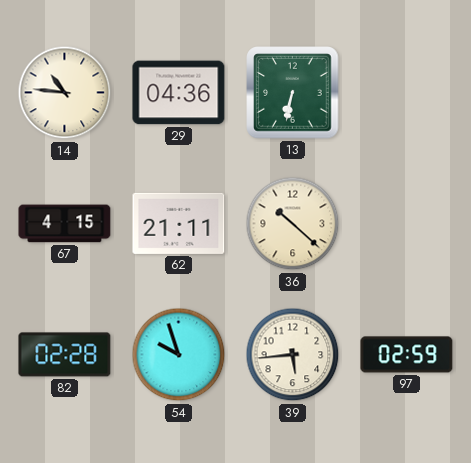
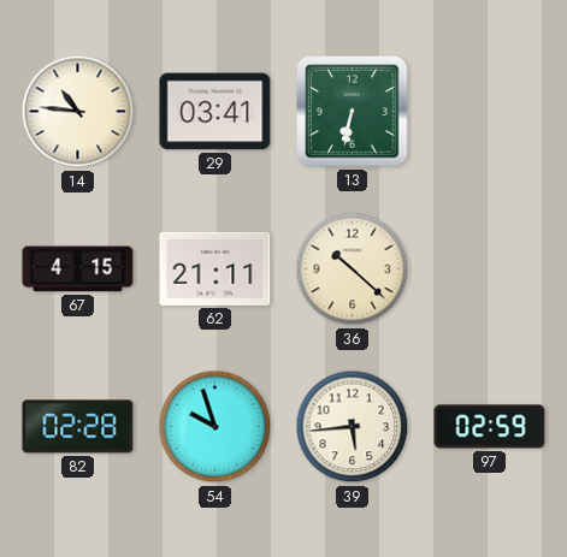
29: 04:36 -> 03:41
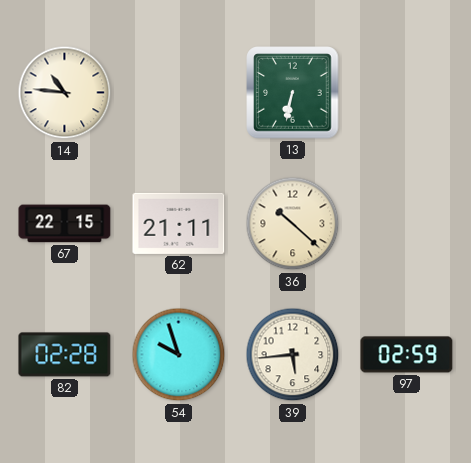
29: 03:41 -> none
67: 4:15 -> 22:15
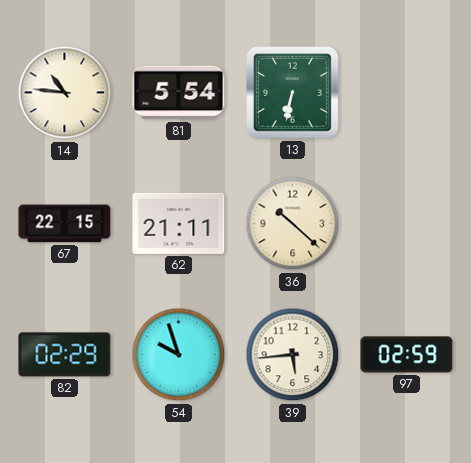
81: none -> 5:54
82: 02:28 -> 02:29
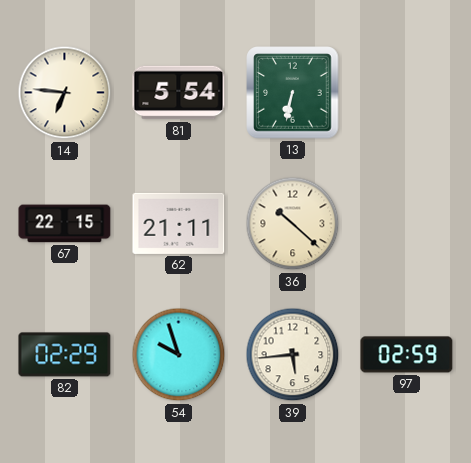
14: 10:46 -> 6:46
